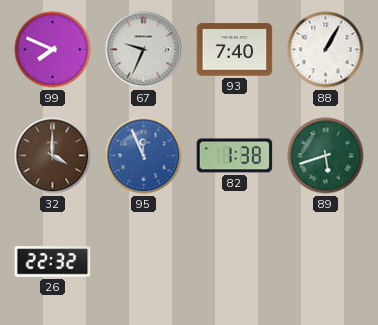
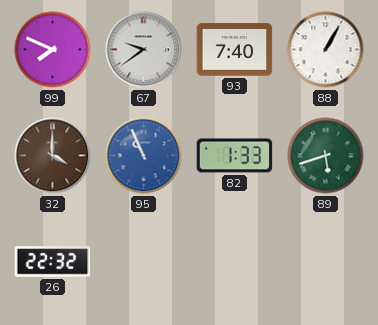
67: 9:34 -> 9:39
95: 11:56 -> 10:56
82: 1:38 -> 1:33
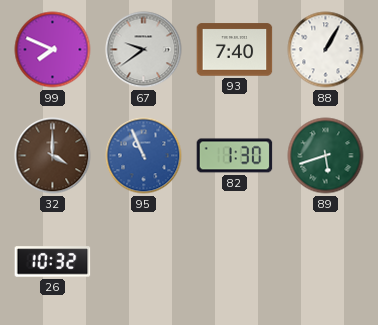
82: 1:33 -> 1:30
26: 22:32 -> 10:32
